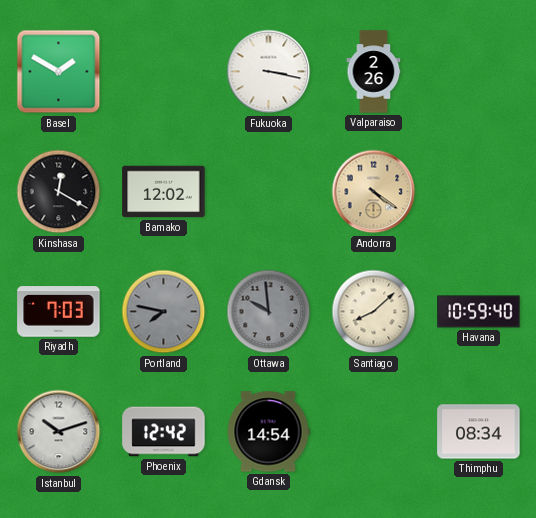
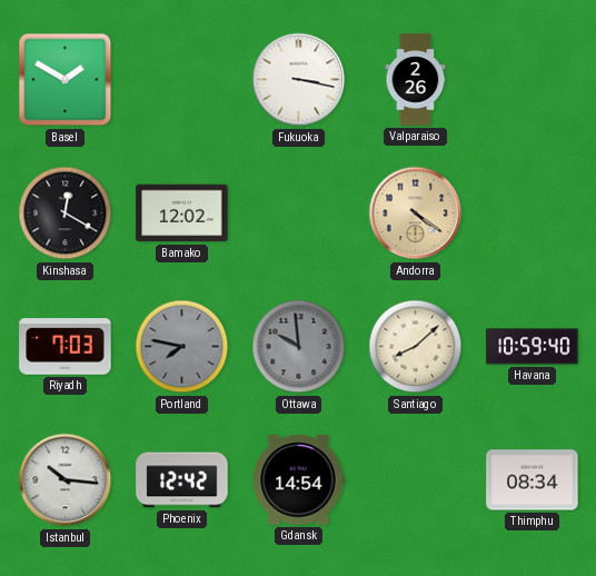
Istanbul: 10:12 -> 10:16
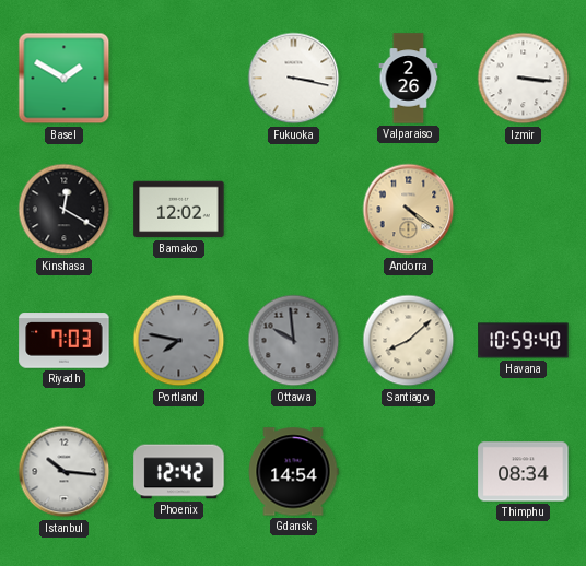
Izmir: none -> 3:16
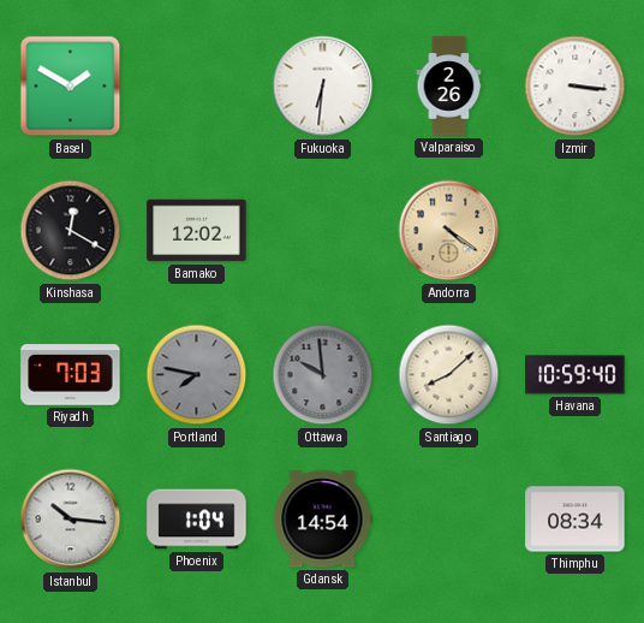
Fukuoka: 3:17 -> 6:31
Phoenix: 12:42 -> 1:04
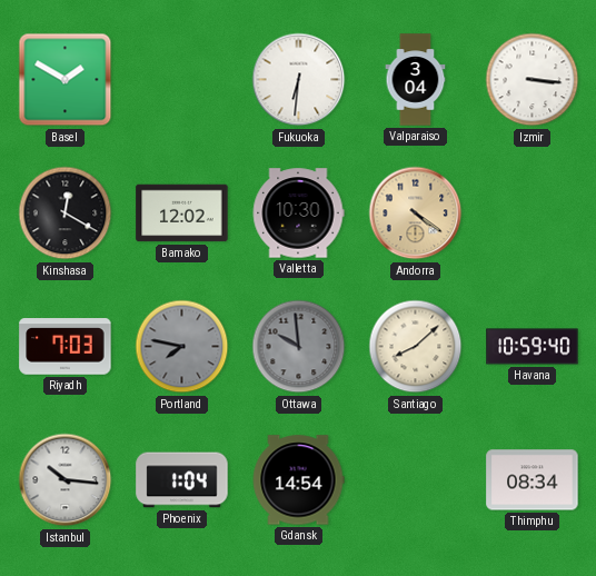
Valparaiso: 2:26 -> 3:04
Valletta: none -> 10:30
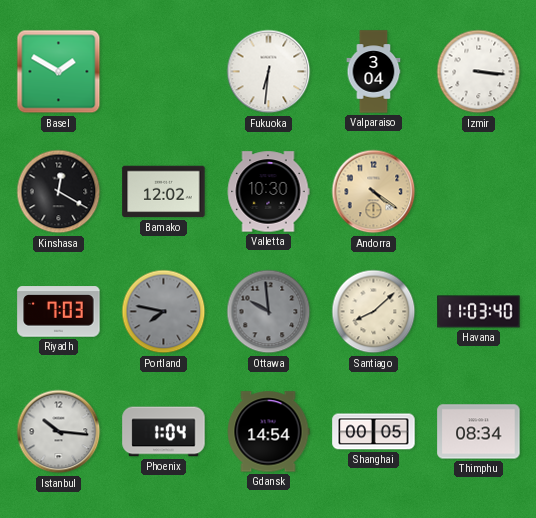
Havana: 10:59 -> 11:03
Shanghai: none -> 00:05
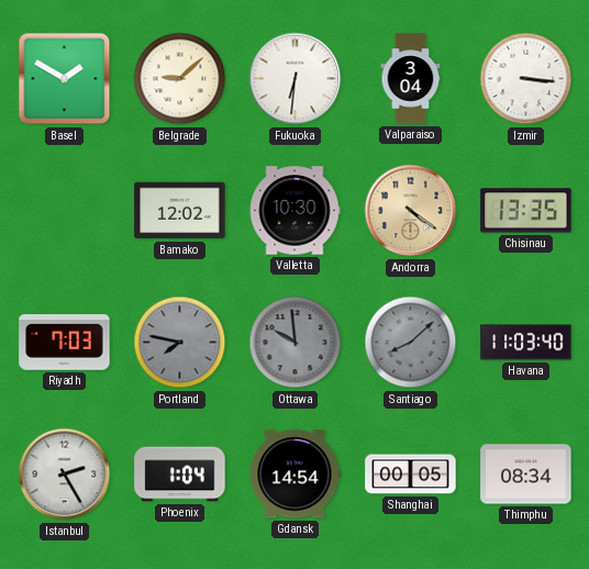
Belgrade: none -> 9:08
Kinshasa: 12:20 -> none
Chisinau: none -> 13:35
Santiago dial: cream -> grey
Istanbul: 10:16 -> 2:25
